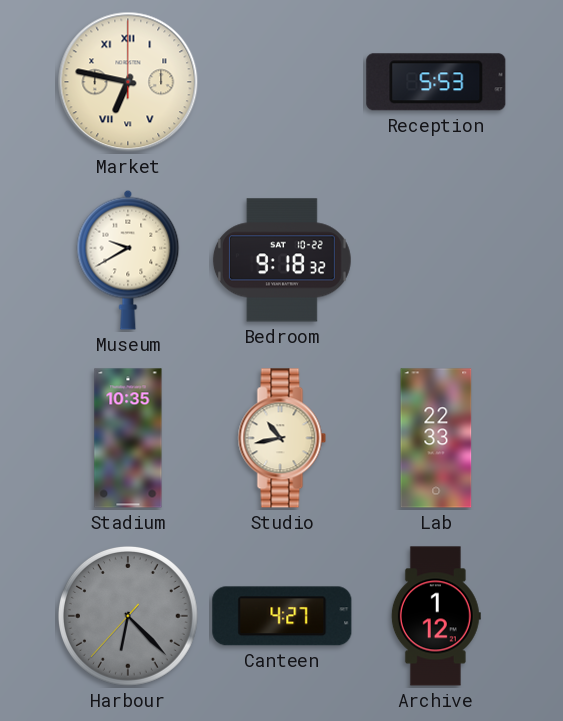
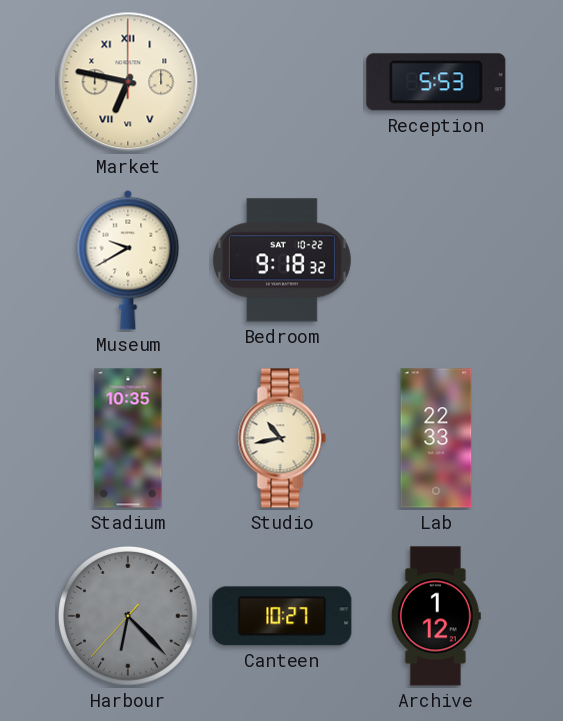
Canteen: 4:27 -> 10:27
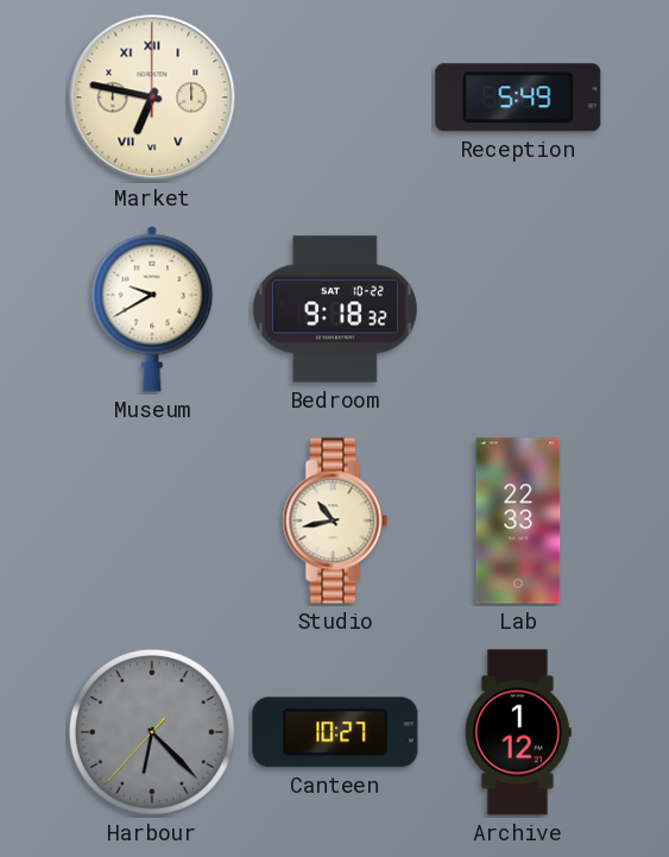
Reception: 5:53 -> 5:49
Stadium: 10:35 -> none
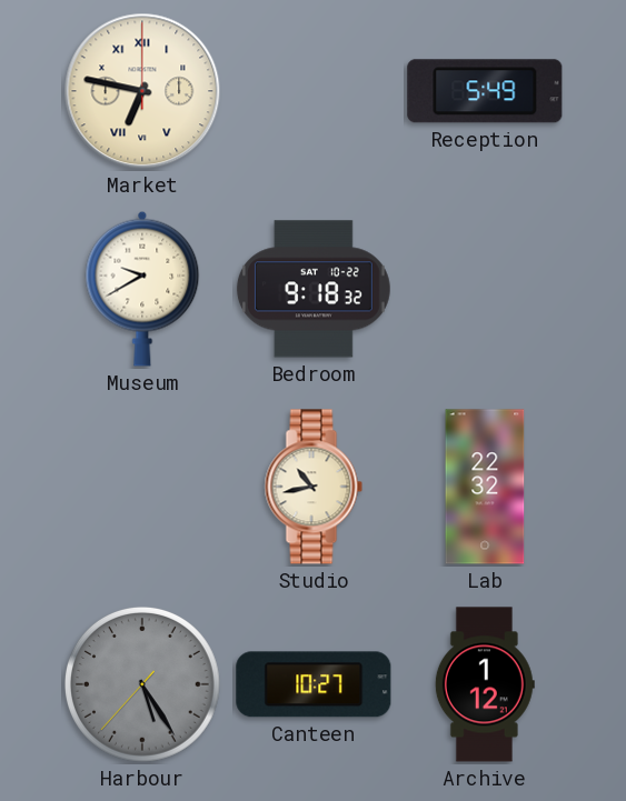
Lab: 22:33 -> 22:32
Harbour: 6:22 -> 5:24
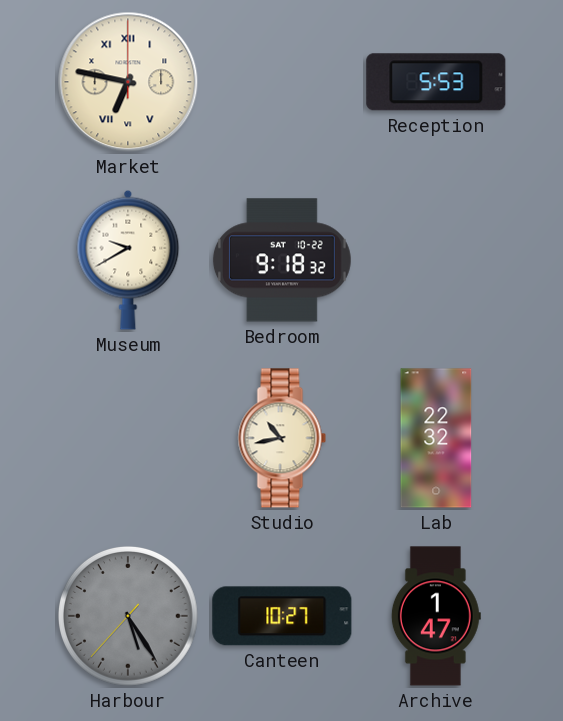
Reception: 5:49 -> 5:53
Archive: 1:12 -> 1:47
